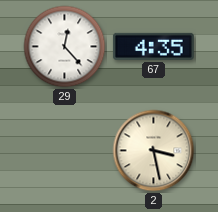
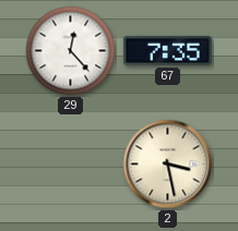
67: 4:35 -> 7:35
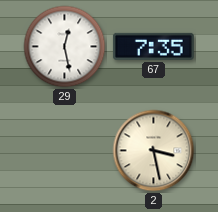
29: 12:23 -> 12:28
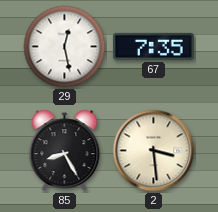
85: none -> 8:25
2: 3:28 -> 3:29
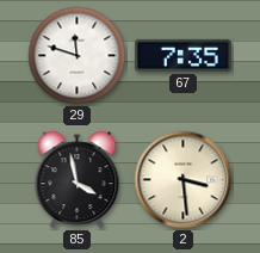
29: 12:28 -> 11:48
85: 8:25 -> 3:58
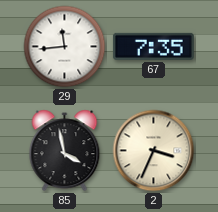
29: 11:48 -> 11:44
2: 3:29 -> 3:34
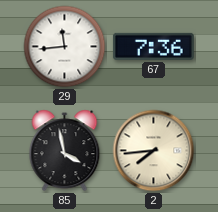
67: 7:35 -> 7:36
2: 3:34 -> 7:44
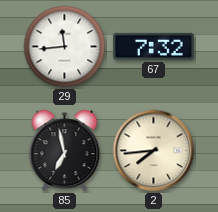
67: 7:36 -> 7:32
85: 3:58 -> 6:58
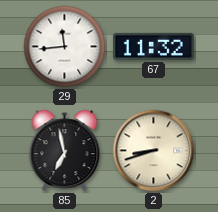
67: 7:32 -> 11:32
2: 7:44 -> 8:42
